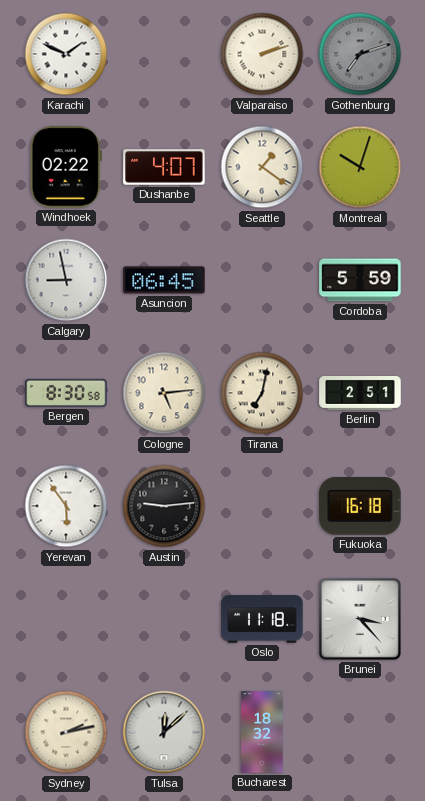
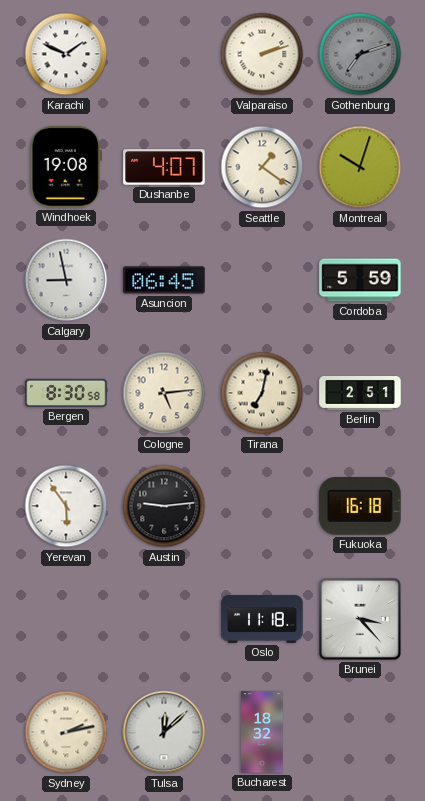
Windhoek: 02:22 -> 19:08
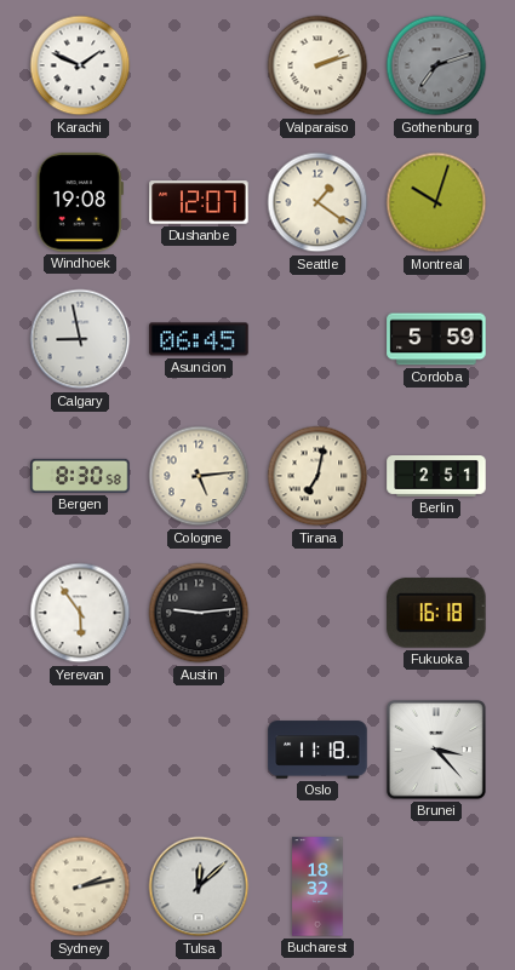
Dushanbe: 4:07 -> 12:07
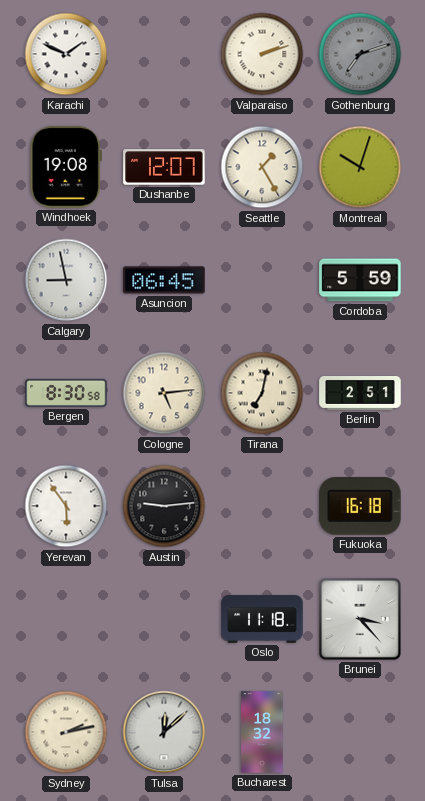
Seattle: 1:21 -> 1:25
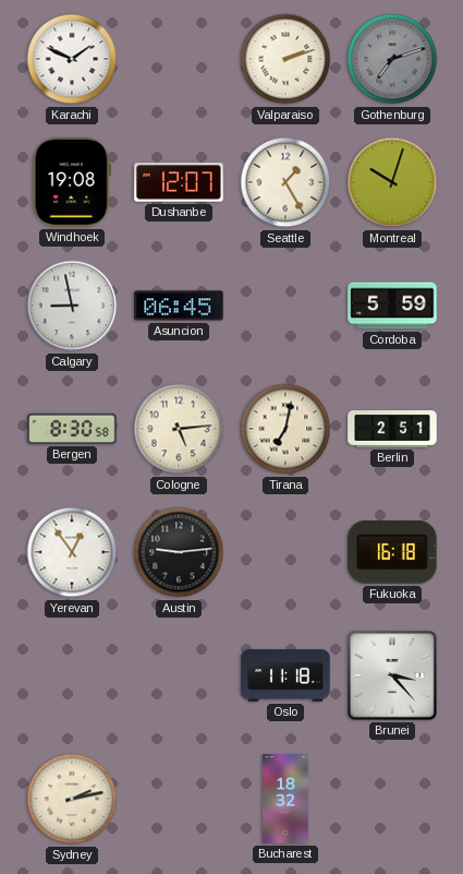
Yerevan: 5:54 -> 12:54
Tulsa: 12:08 -> none
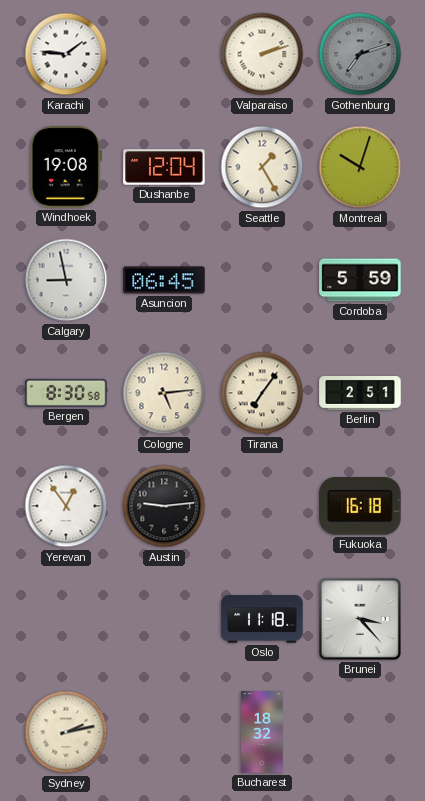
Karachi: 1:49 -> 1:46
Dushanbe: 12:07 -> 12:04
Tirana: 7:02 -> 7:06
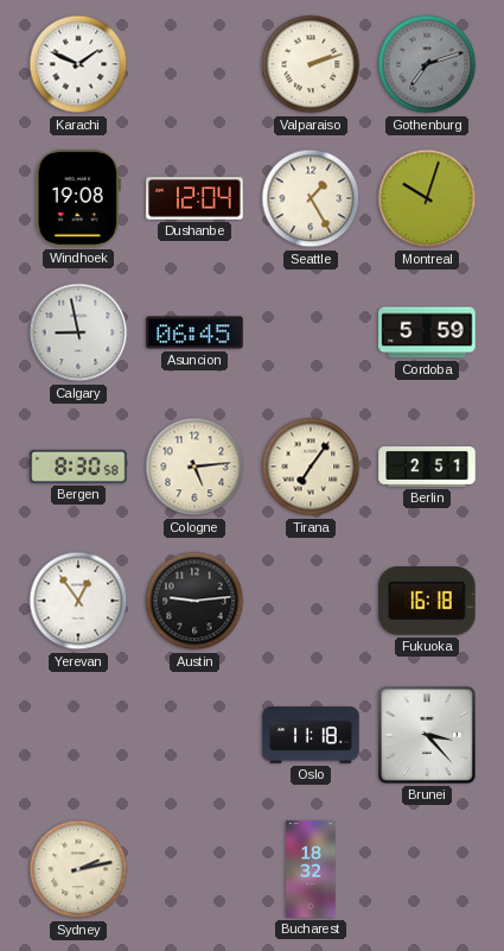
Karachi: 1:46 -> 1:49
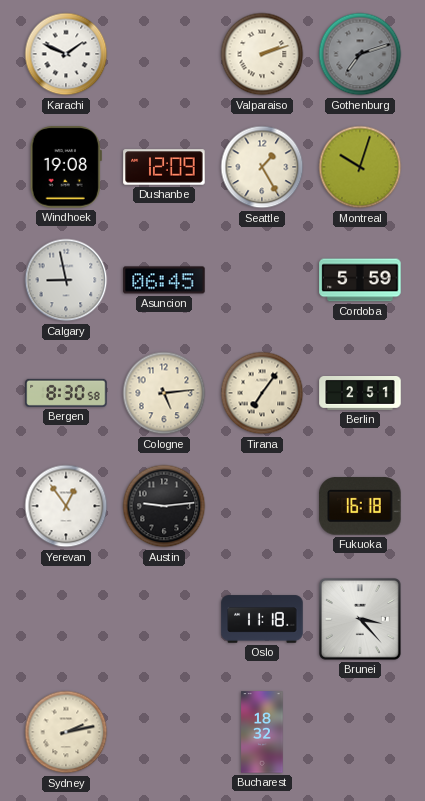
Dushanbe: 12:04 -> 12:09
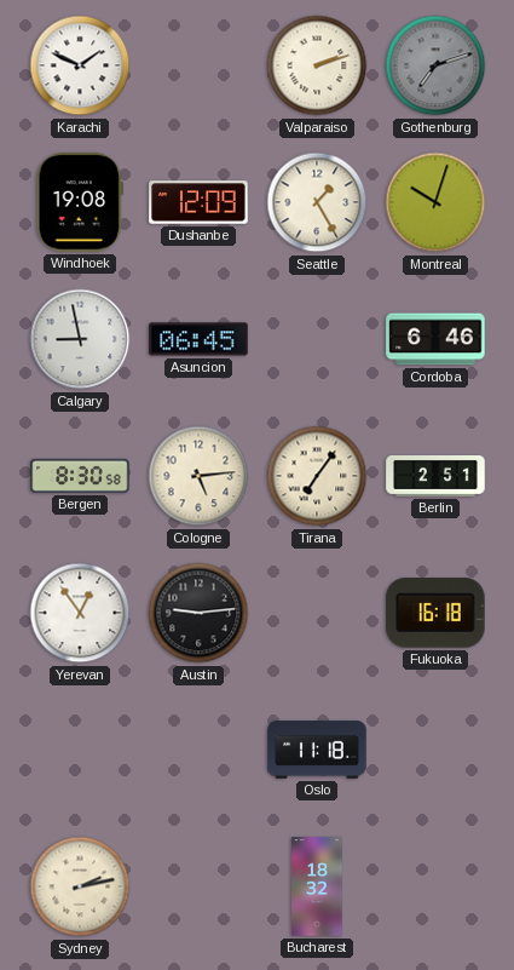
Cordoba: 5:59 -> 6:46
Brunei: 3:23 -> none
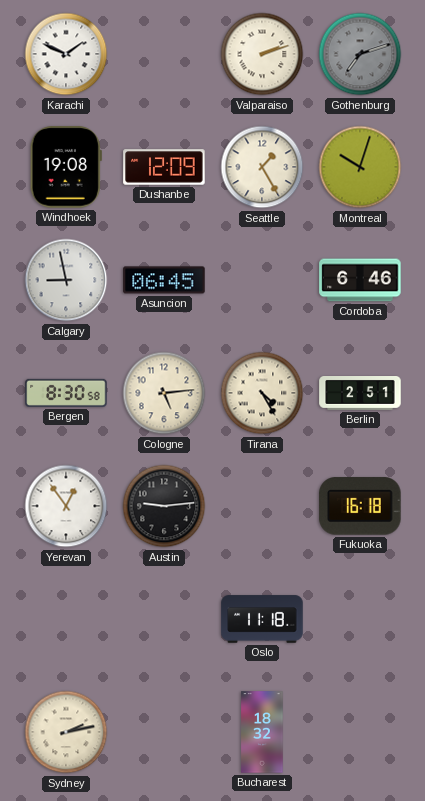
Tirana: 7:06 -> 4:25
